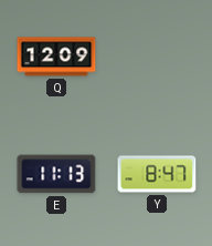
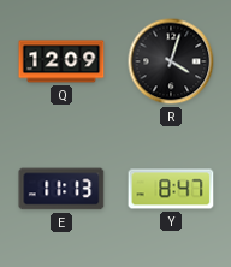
R: none -> 4:03
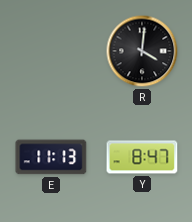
Q: 12:09 -> none
R: 4:03 -> 4:01
